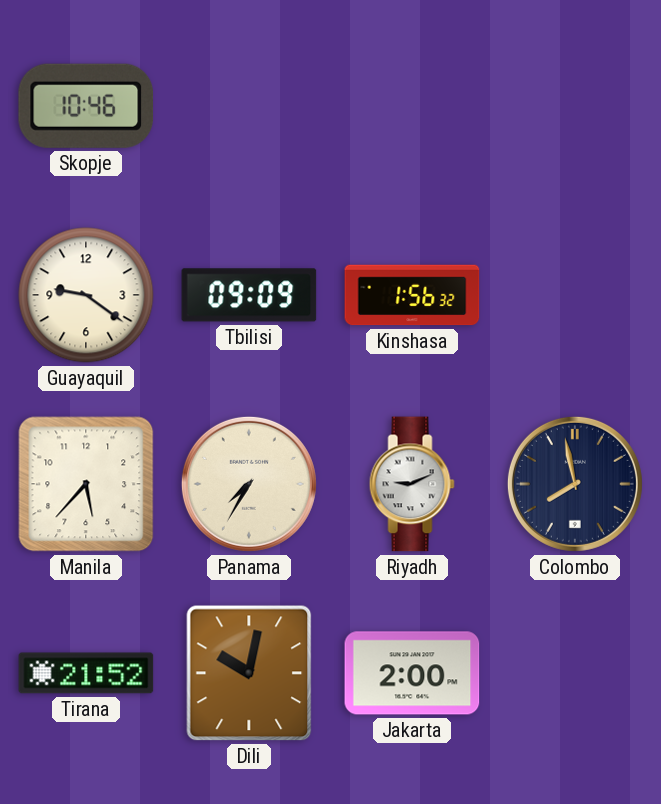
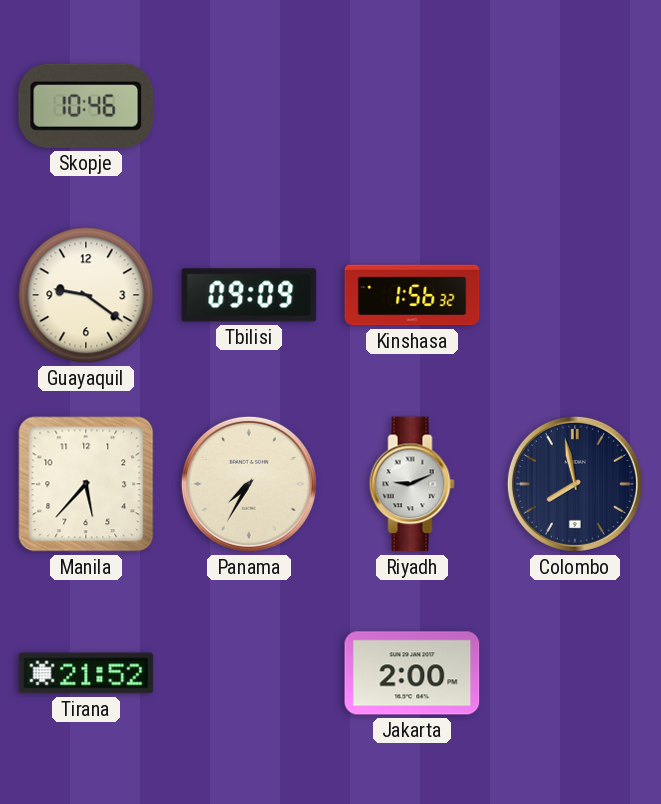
Dili: 10:02 -> none
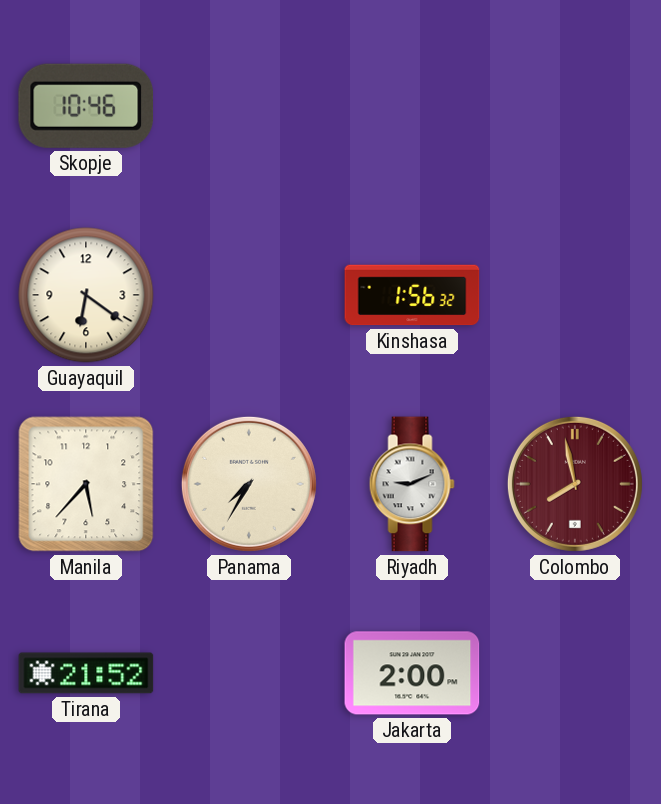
Guayaquil: 9:21 -> 6:21
Tbilisi: 09:09 -> none
Colombo dial: navy -> burgundy
